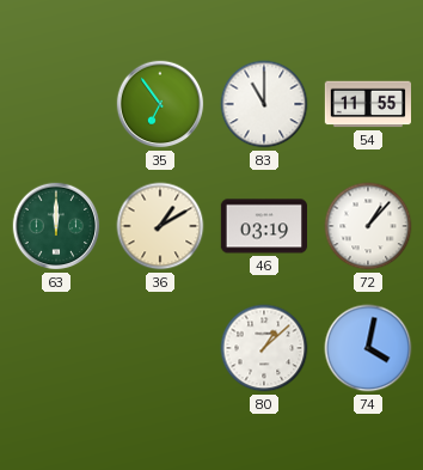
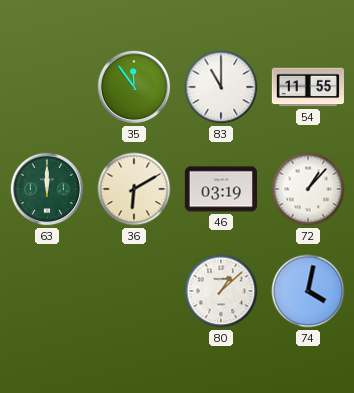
35: 6:54 -> 11:54
36: 1:10 -> 6:10
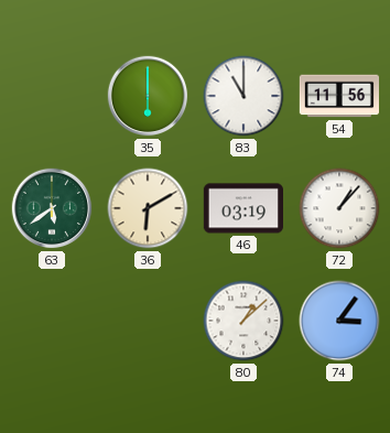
35: 11:54 -> 6:00
54: 11:55 -> 11:56
63: 12:00 -> 5:39
74: 4:02 -> 3:06
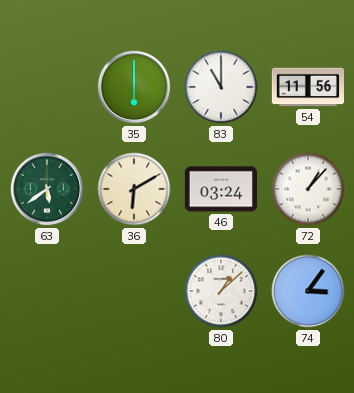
46: 03:19 -> 03:24
